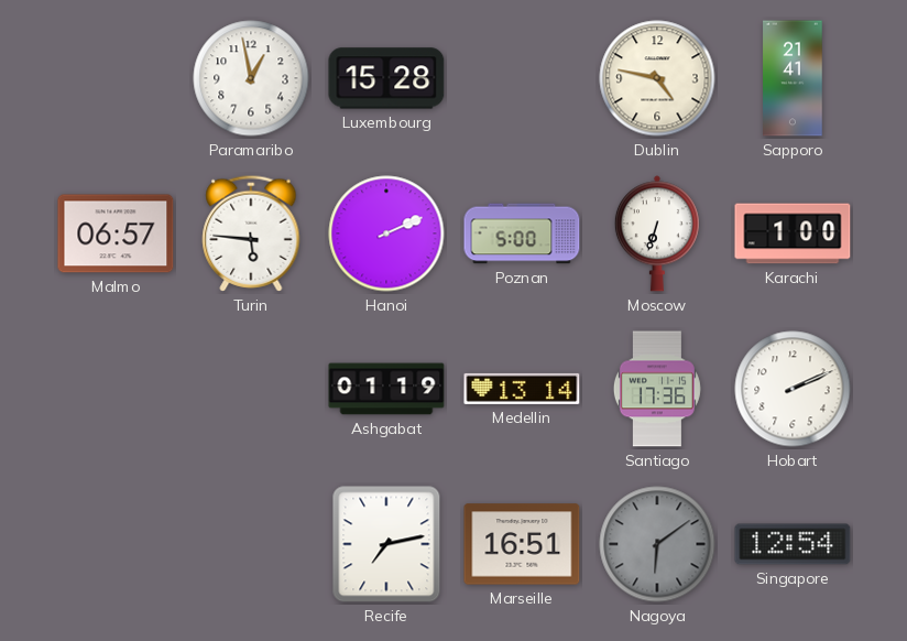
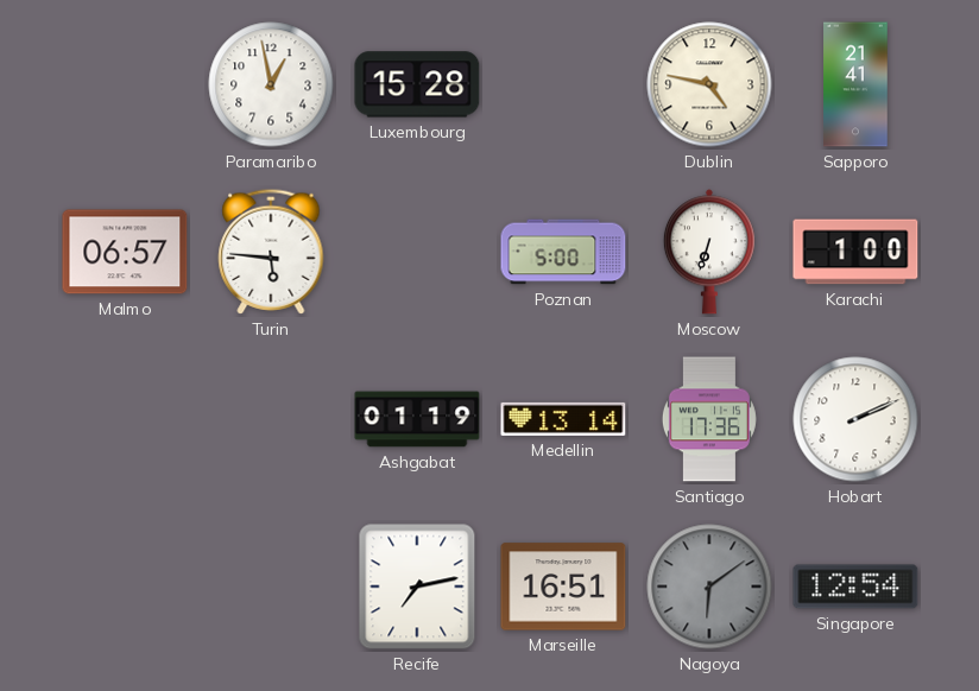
Hanoi: 2:11 -> none
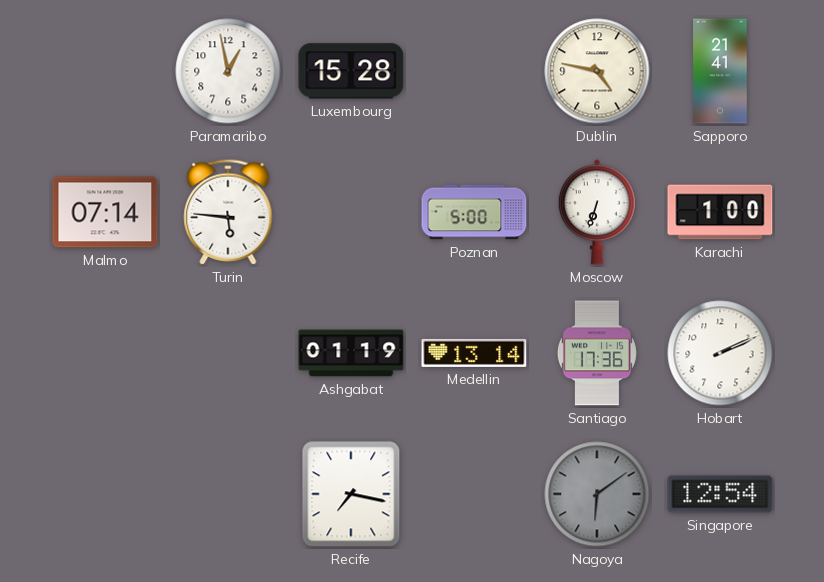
Malmo: 06:57 -> 07:14
Recife: 7:13 -> 7:17
Marseille: 16:51 -> none
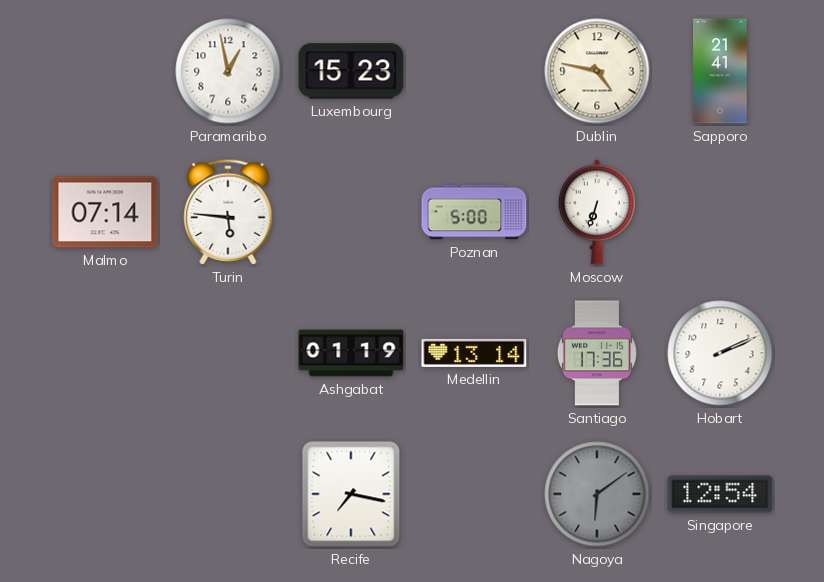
Luxembourg: 15:28 -> 15:23
Karachi: 1:00 -> none
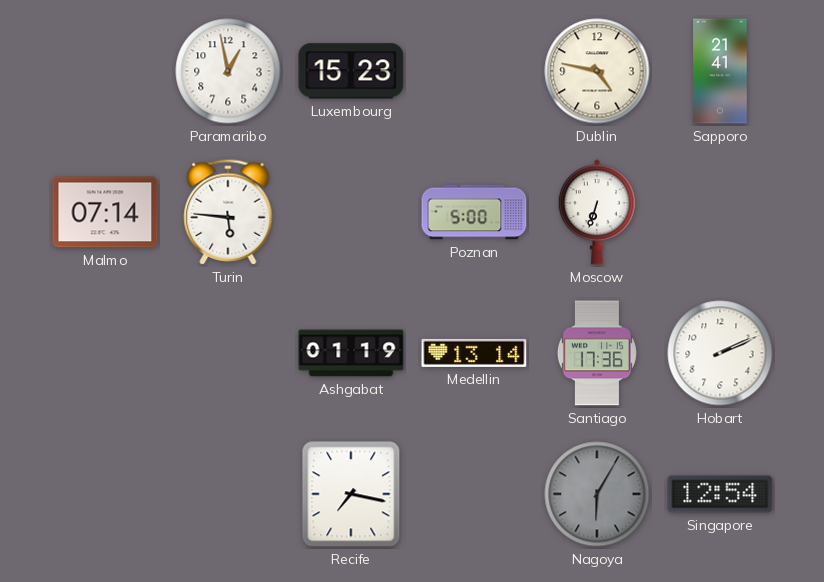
Nagoya: 6:09 -> 6:05
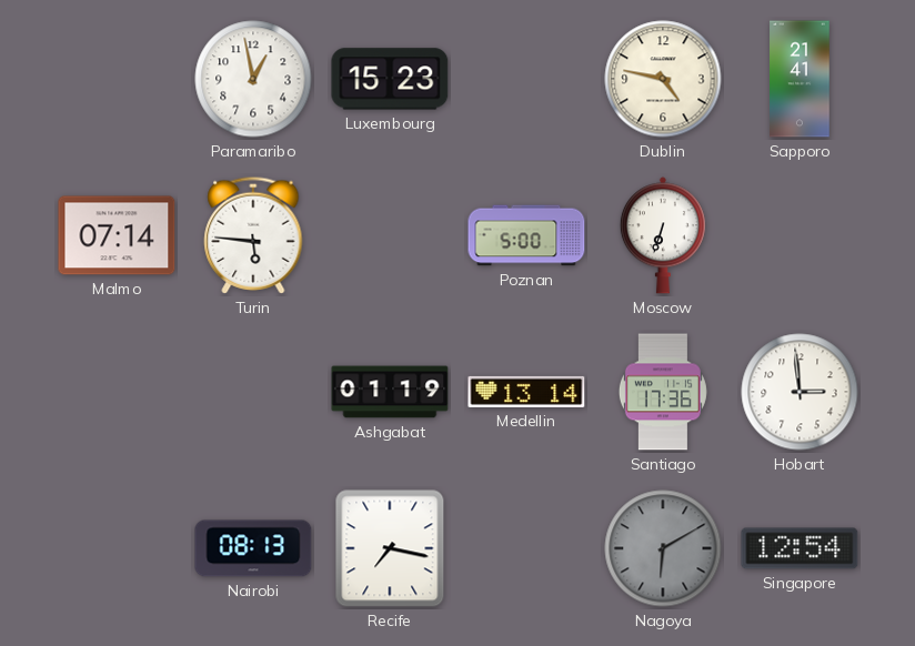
Hobart: 2:11 -> 2:59
Nairobi: none -> 08:13
Nagoya: 6:05 -> 6:10
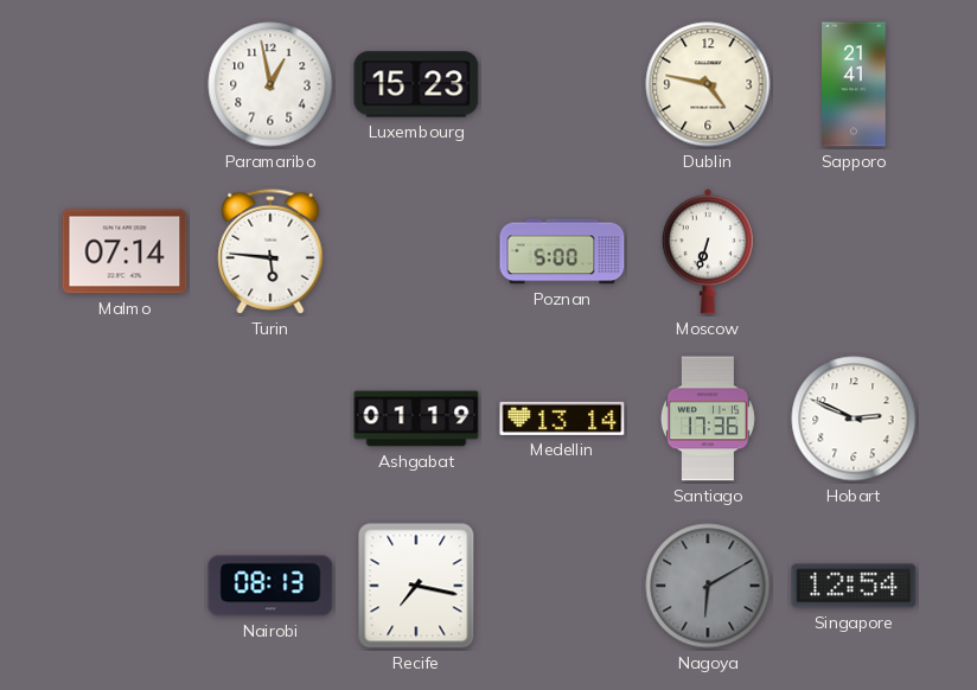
Hobart: 2:59 -> 2:49
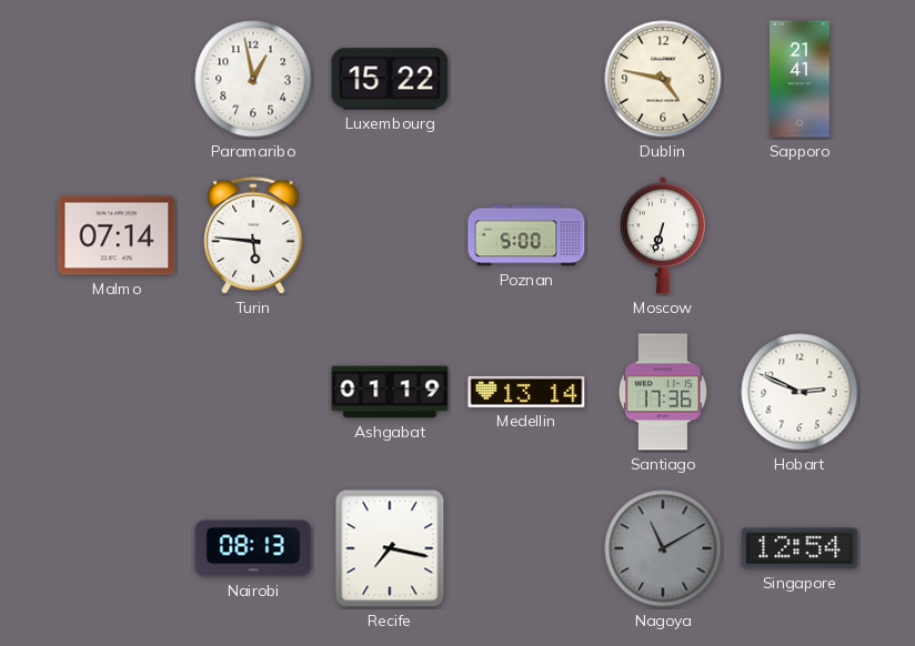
Luxembourg: 15:23 -> 15:22
Nagoya: 6:10 -> 11:10
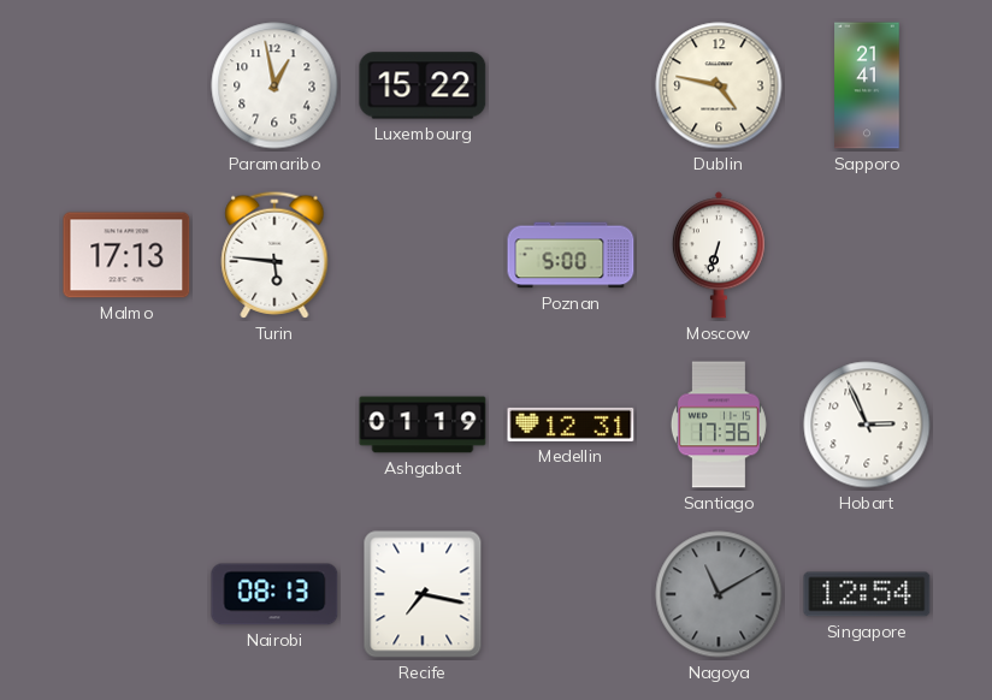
Malmo: 07:14 -> 17:13
Medellin: 13:14 -> 12:31
Hobart: 2:49 -> 2:56
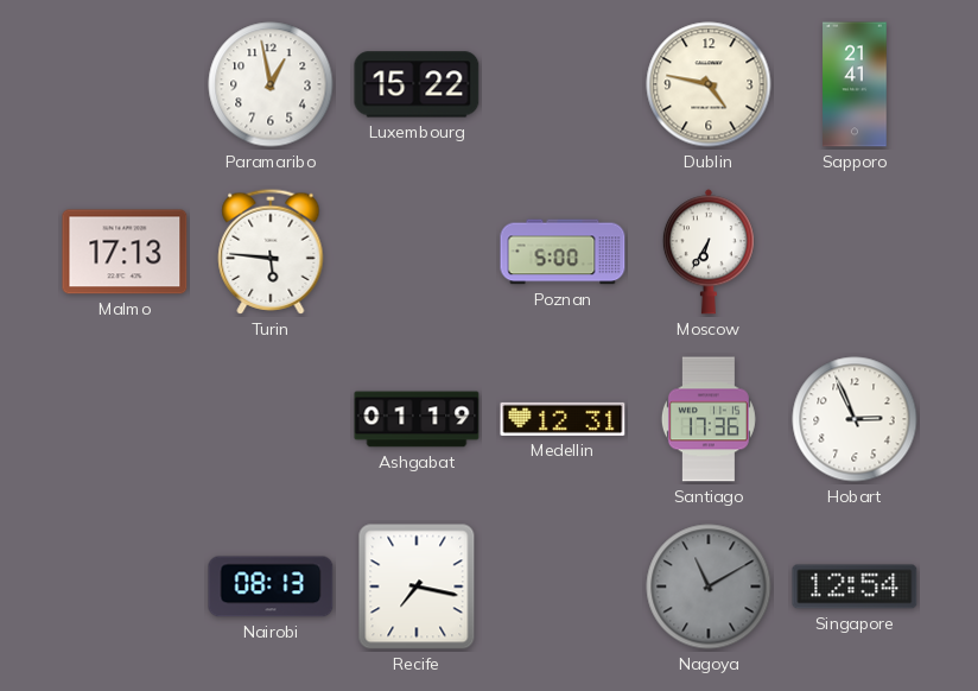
Moscow: 6:33 -> 6:35
